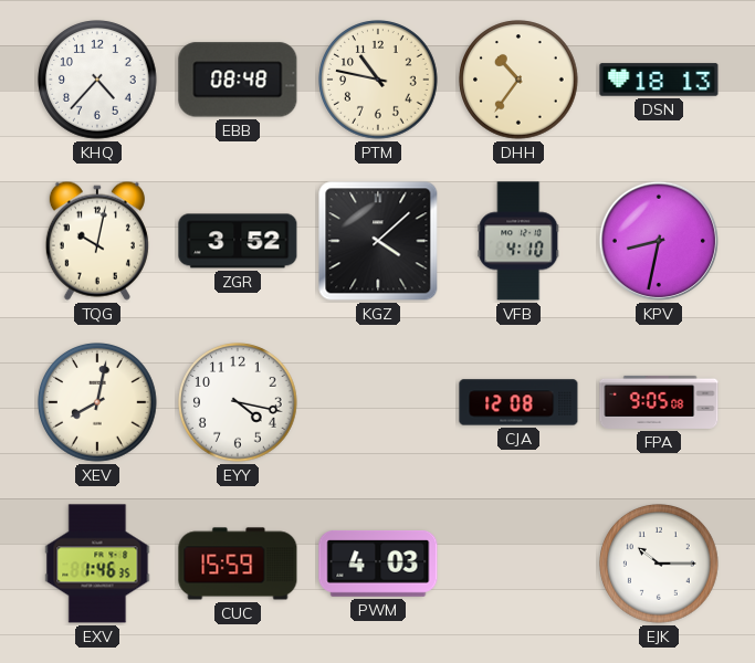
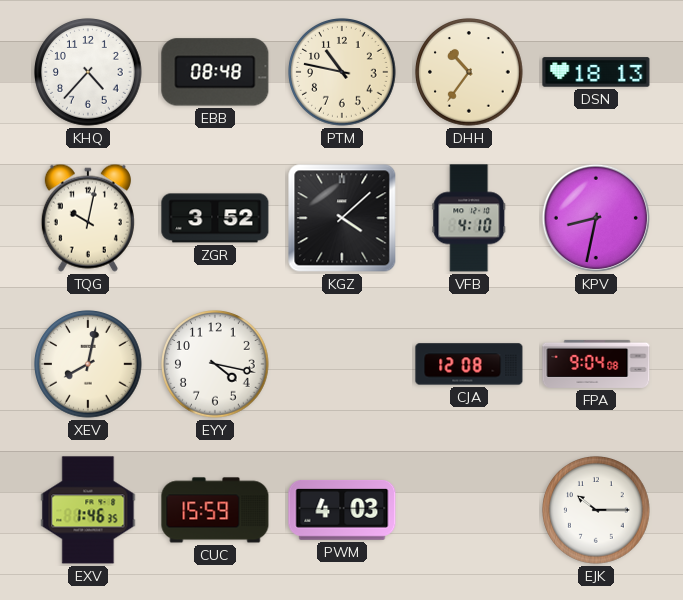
FPA: 9:05 -> 9:04
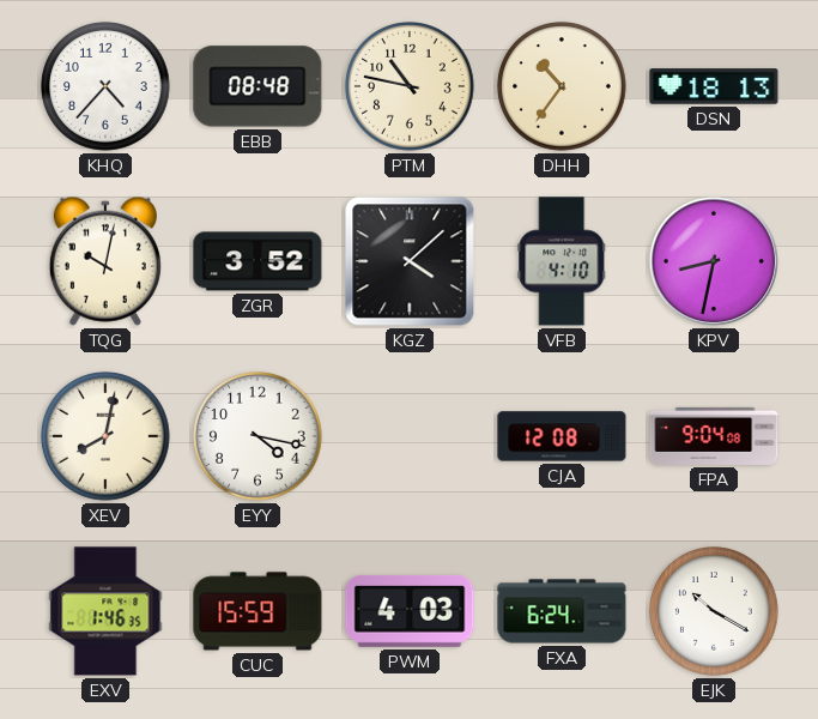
FXA: none -> 6:24
EJK: 10:15 -> 10:20
